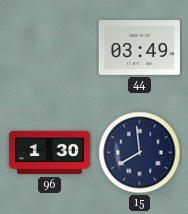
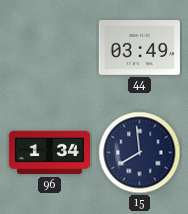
96: 1:30 -> 1:34
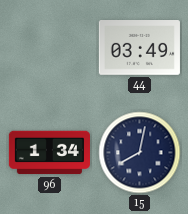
15: 7:59 -> 8:02
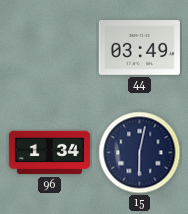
15: 8:02 -> 6:02
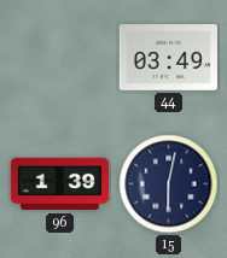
96: 1:34 -> 1:39
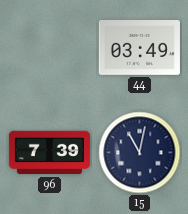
96: 1:39 -> 7:39
15: 6:02 -> 11:02
